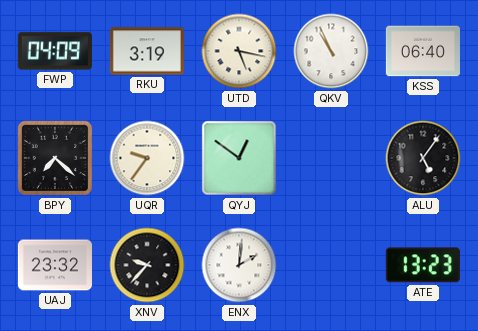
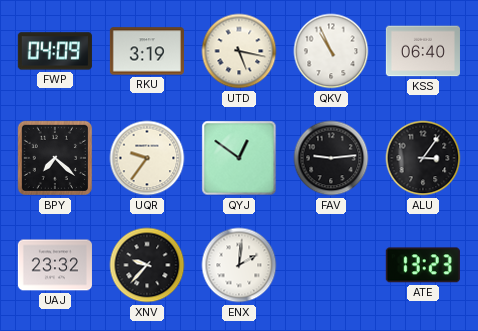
FAV: none -> 9:14
ALU: 5:06 -> 3:06
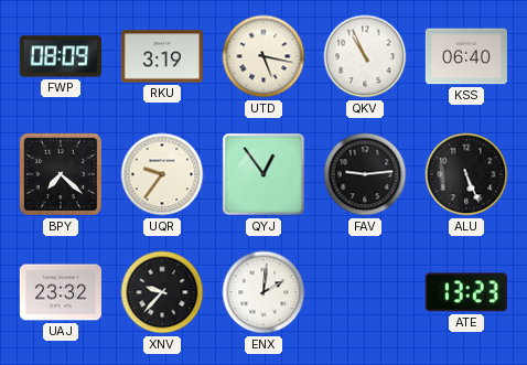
FWP: 04:09 -> 08:09
QYJ: 12:51 -> 12:54
ALU: 3:06 -> 5:26
